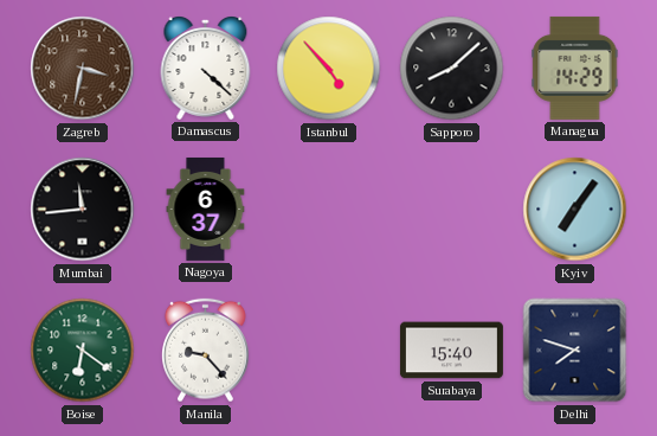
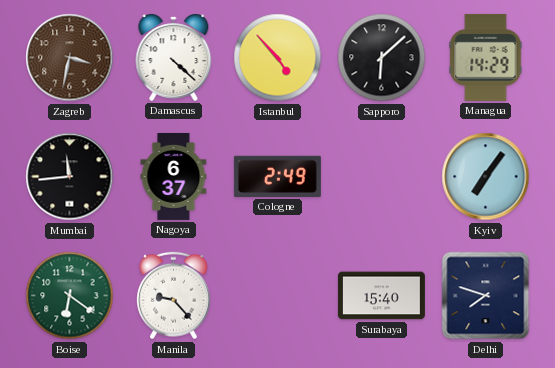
Sapporo: 8:08 -> 6:08
Cologne: none -> 2:49
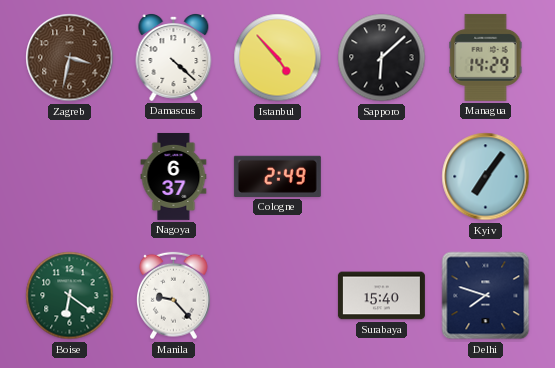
Mumbai: 11:44 -> none
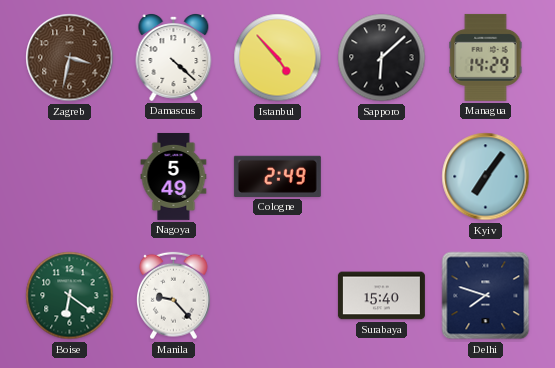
Nagoya: 6:37 -> 5:49
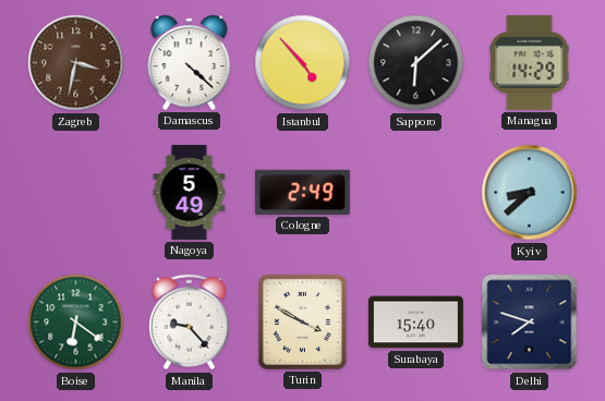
Kyiv: 7:06 -> 8:38
Turin: none -> 3:50
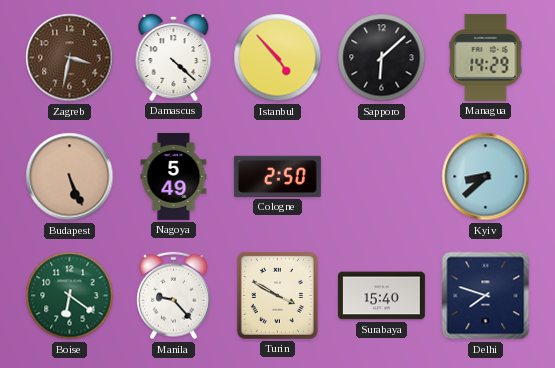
Budapest: none -> 5:26
Cologne: 2:49 -> 2:50
